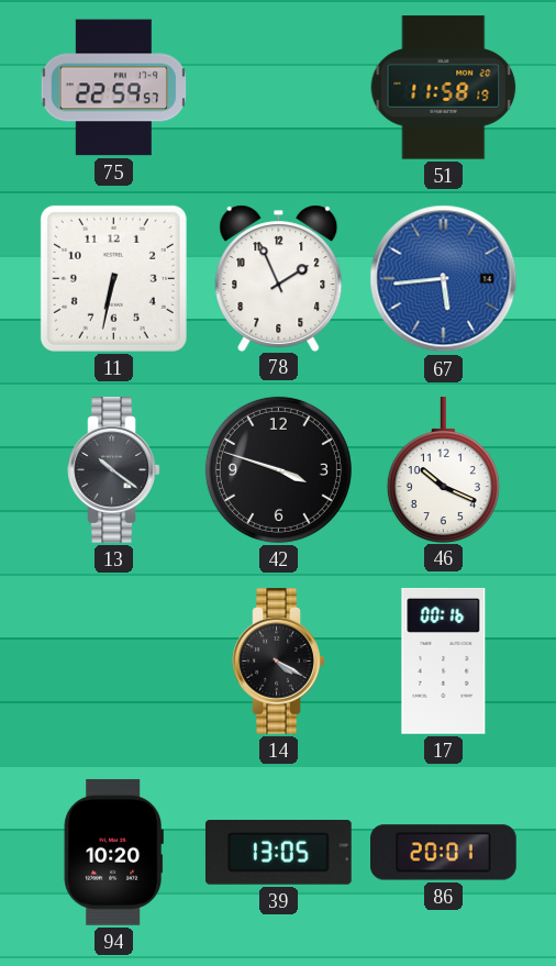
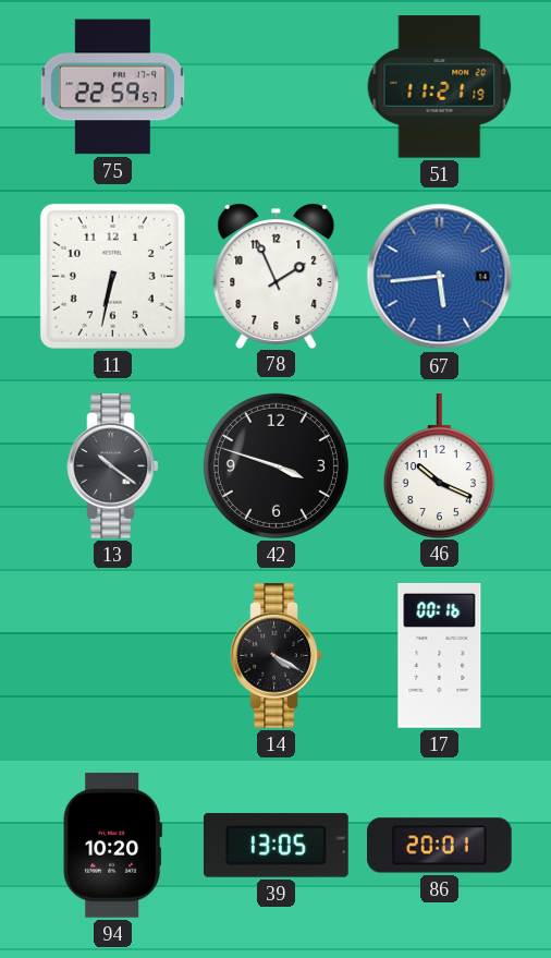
51: 11:58 -> 11:21
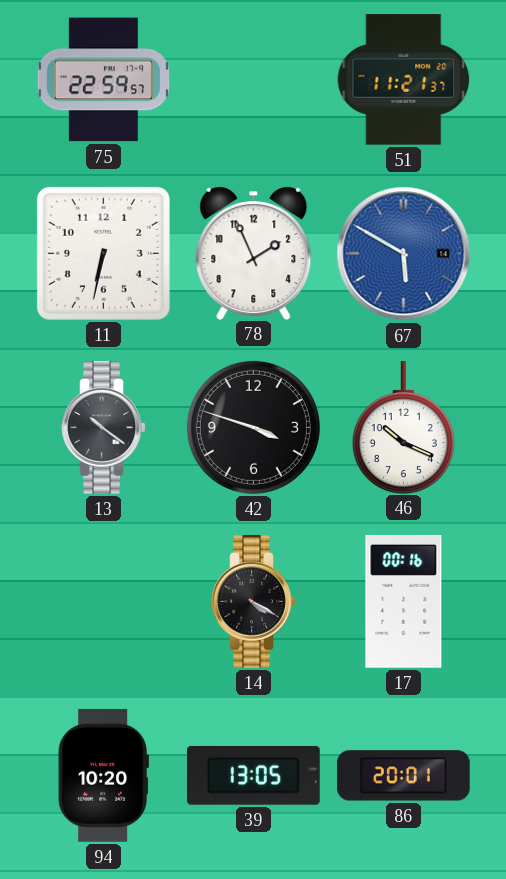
51: 11:21:19 -> 11:21:37
67: 5:44 -> 5:50
